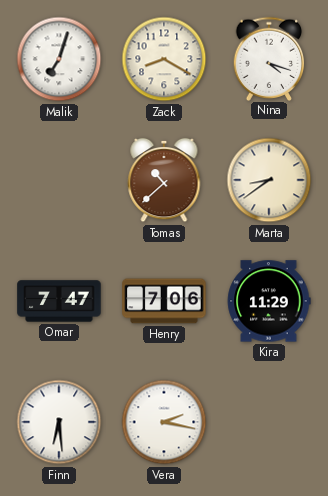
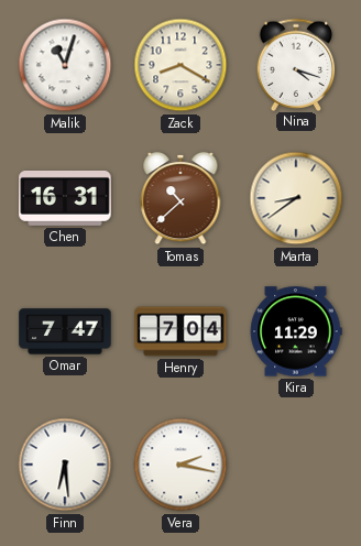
Malik: 7:03 -> 11:03
Chen: none -> 16:31
Henry: 7:06 -> 7:04
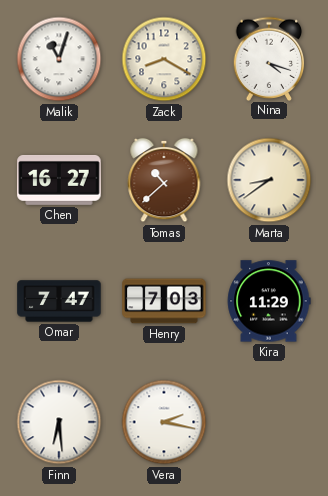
Chen: 16:31 -> 16:27
Henry: 7:04 -> 7:03
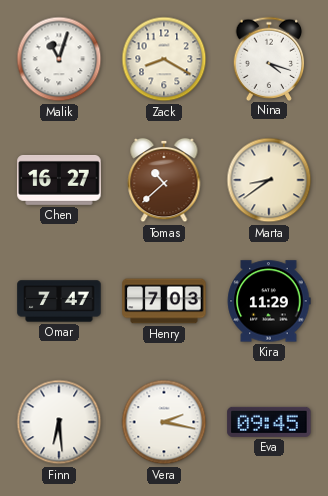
Eva: none -> 09:45
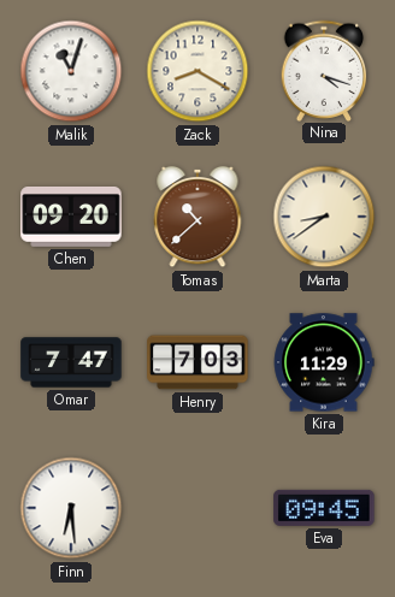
Chen: 16:27 -> 09:20
Vera: 2:17 -> none
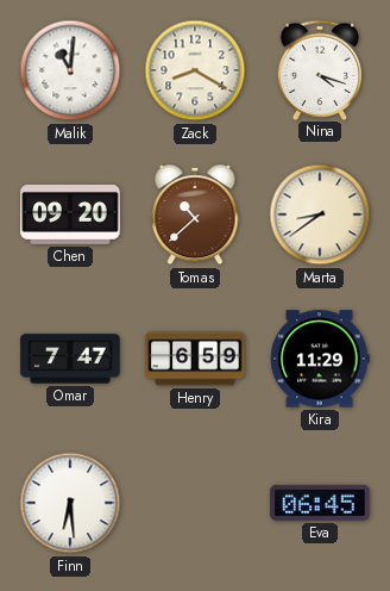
Malik: 11:03 -> 11:01
Henry: 7:03 -> 6:59
Eva: 09:45 -> 06:45
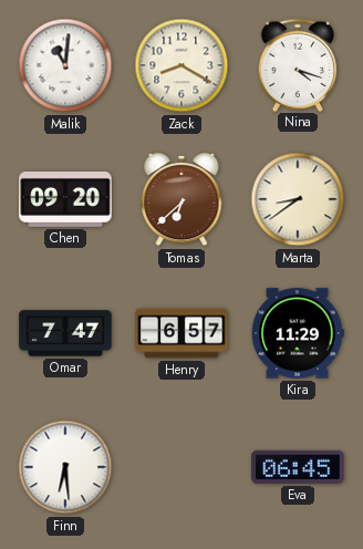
Tomas: 10:38 -> 6:38
Henry: 6:59 -> 6:57
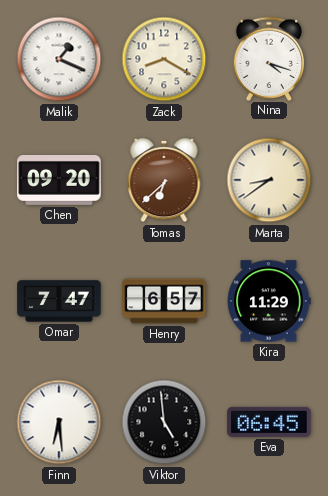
Malik: 11:01 -> 1:19
Viktor: none -> 4:59
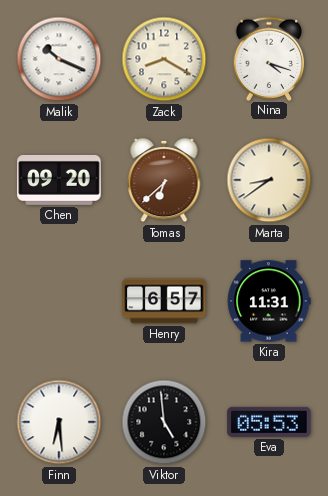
Malik: 1:19 -> 10:19
Omar: 7:47 -> none
Kira: 11:29 -> 11:31
Eva: 06:45 -> 05:53
